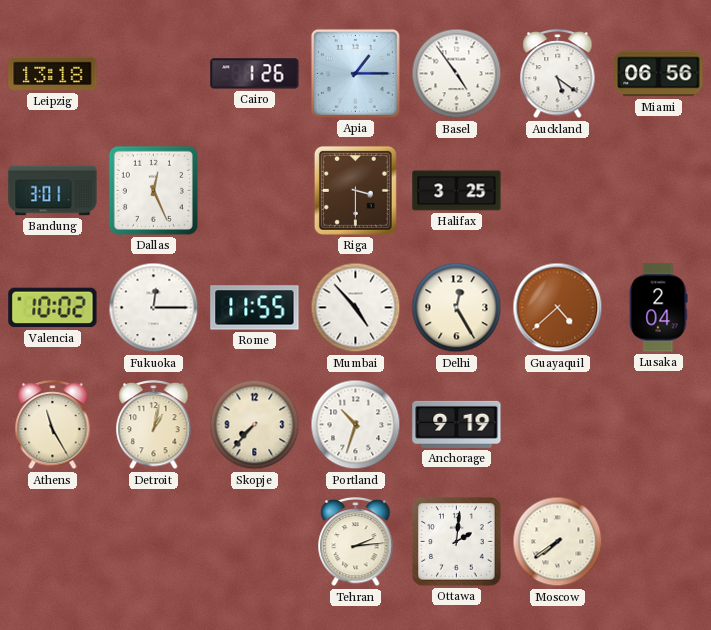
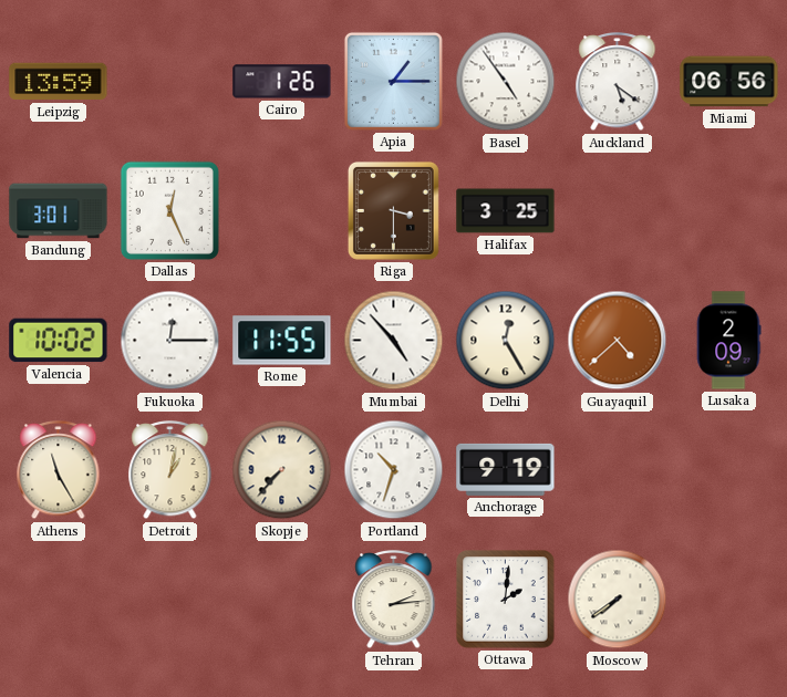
Leipzig: 13:18 -> 13:59
Lusaka: 2:04 -> 2:09
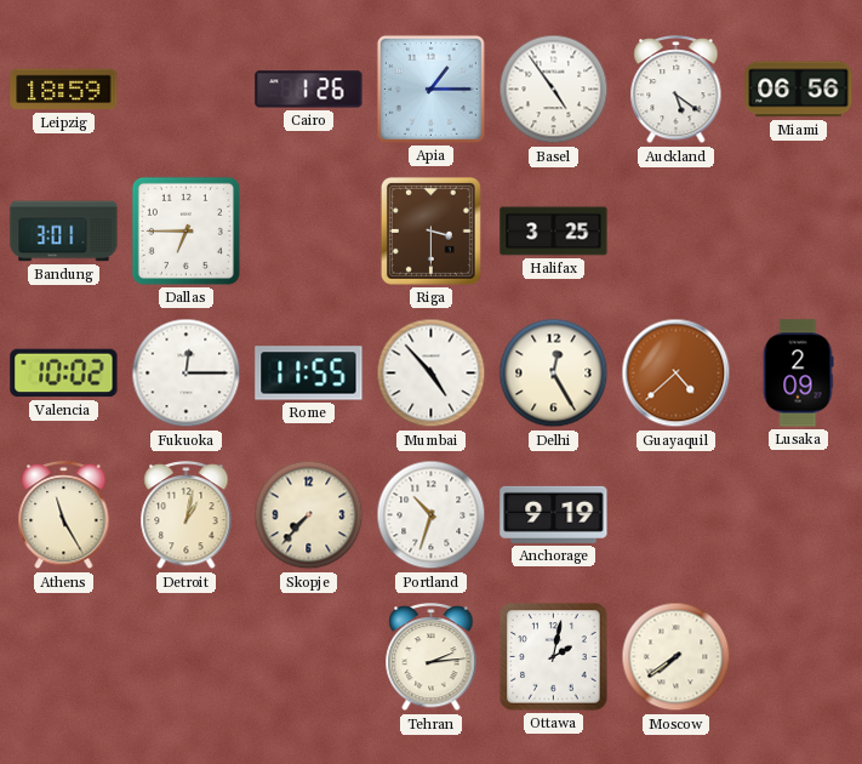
Leipzig: 13:59 -> 18:59
Dallas: 12:26 -> 6:45
Ottawa: 2:01 -> 2:02
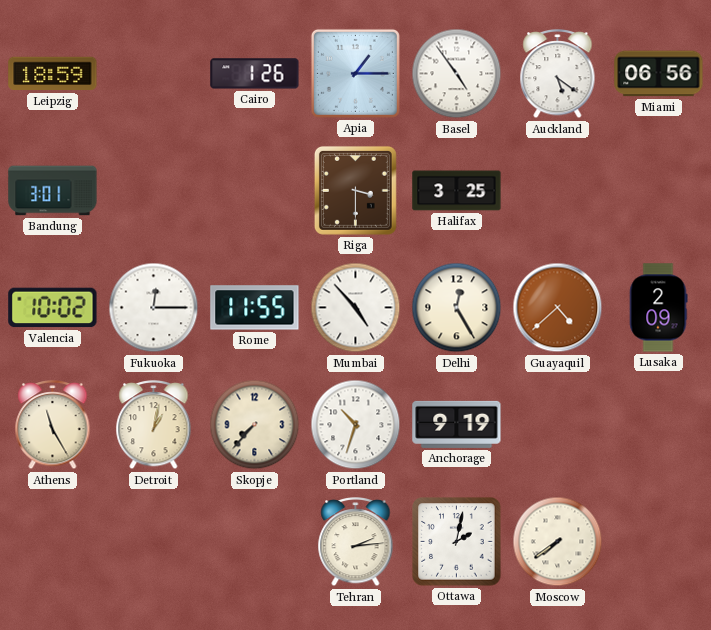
Dallas: 6:45 -> none
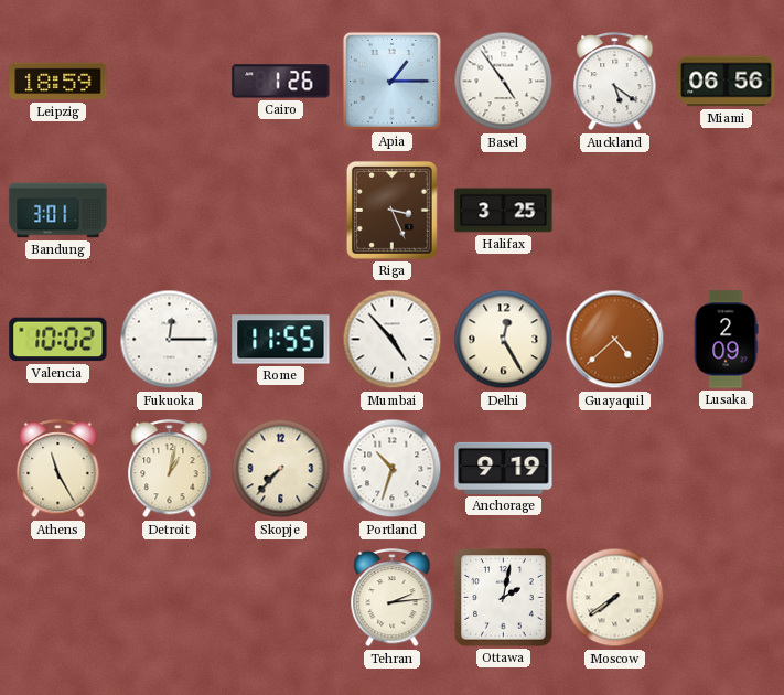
Riga: 3:30 -> 3:26
